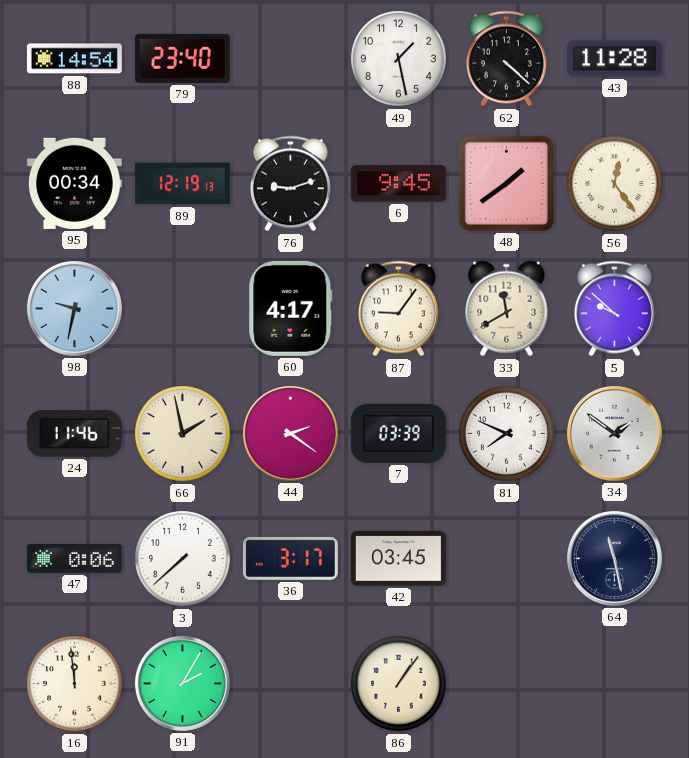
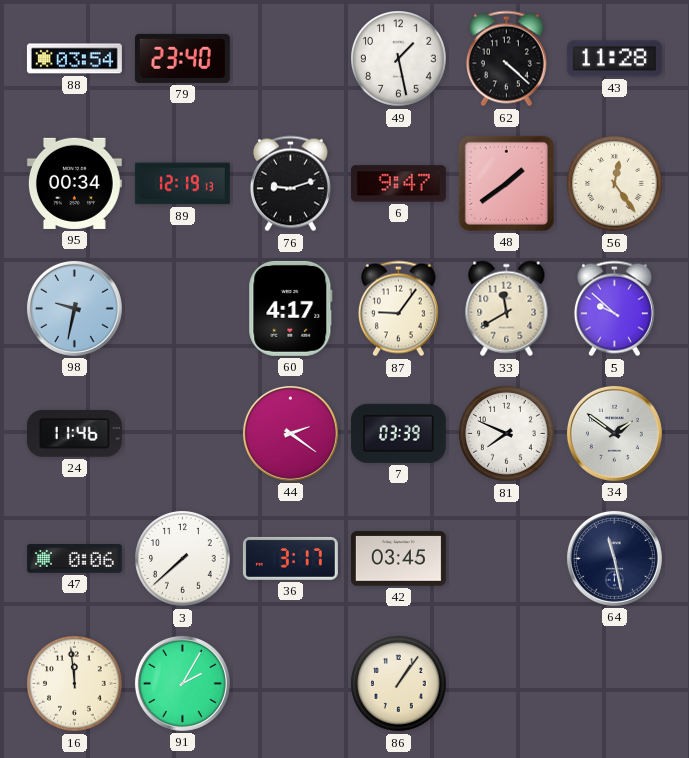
88: 14:54 -> 03:54
6: 9:45 -> 9:47
66: 1:58 -> none
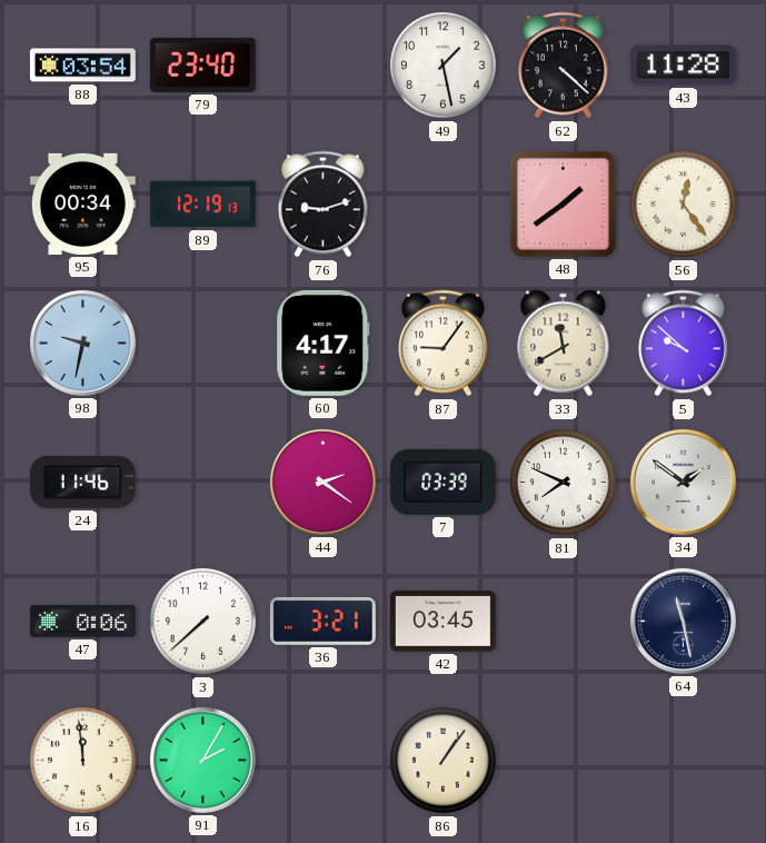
6: 9:47 -> none
36: 3:17 -> 3:21
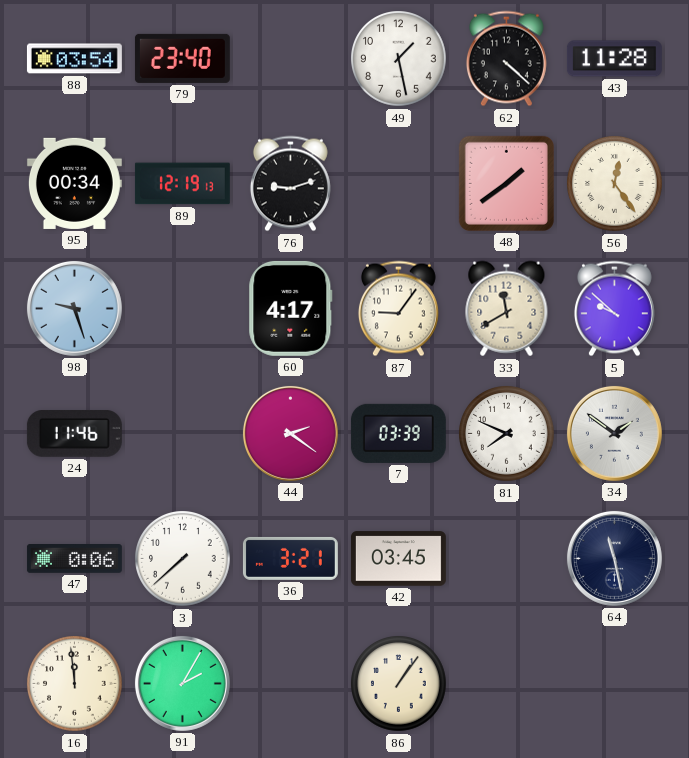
98: 9:32 -> 9:27
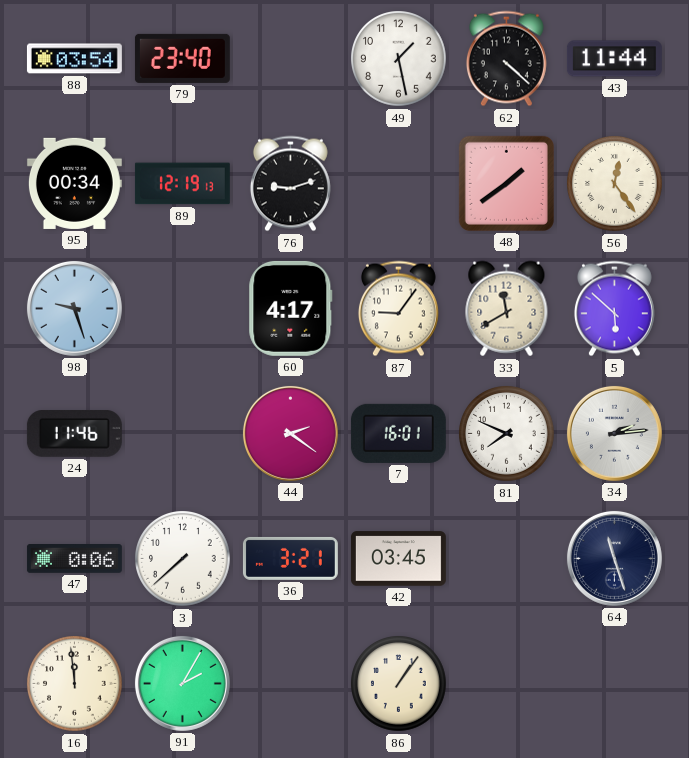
43: 11:28 -> 11:44
5: 9:52 -> 5:52
7: 03:39 -> 16:01
34: 1:51 -> 2:14
64: 11:28 -> 11:27
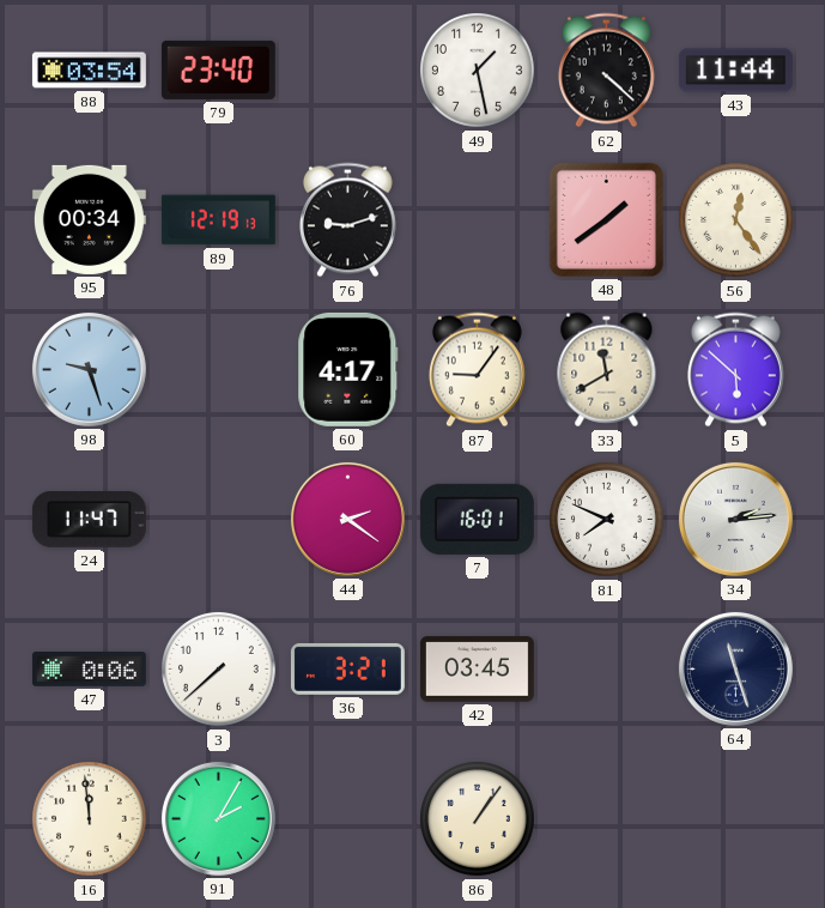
24: 11:46 -> 11:47
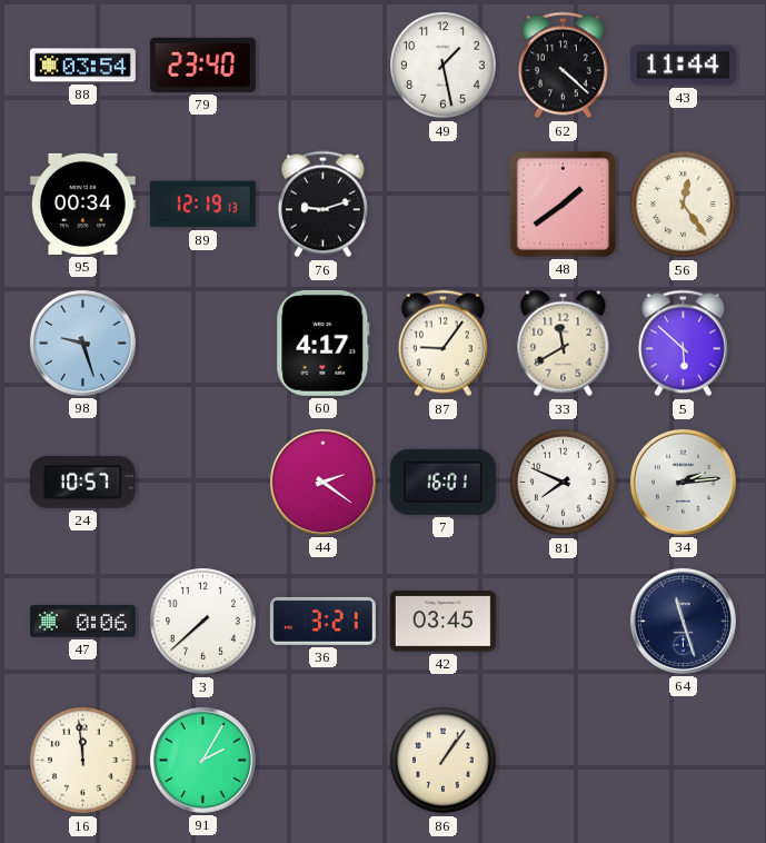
24: 11:47 -> 10:57
